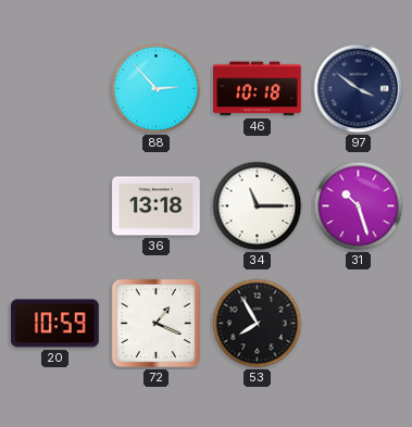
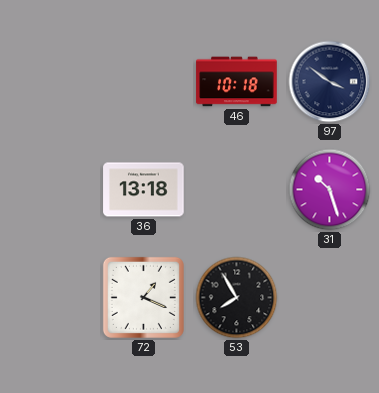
88: 2:53 -> none
34: 11:15 -> none
20: 10:59 -> none
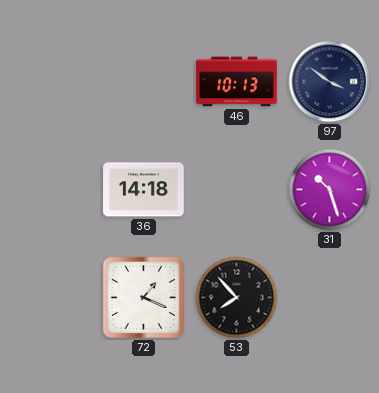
46: 10:18 -> 10:13
36: 13:18 -> 14:18
53: 7:55 -> 7:53
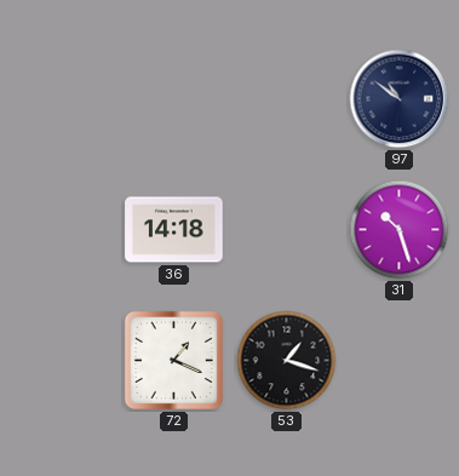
46: 10:13 -> none
97: 3:51 -> 10:51
53: 7:53 -> 1:18
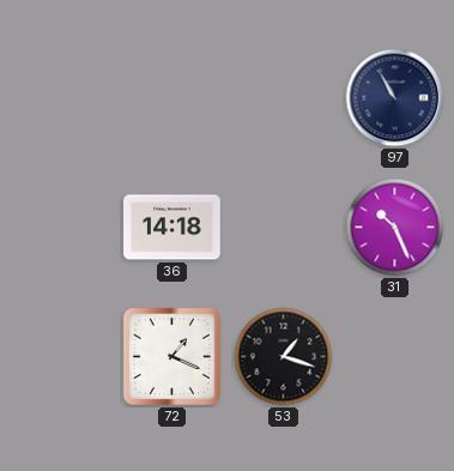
97: 10:51 -> 10:55
31: 10:27 -> 10:26
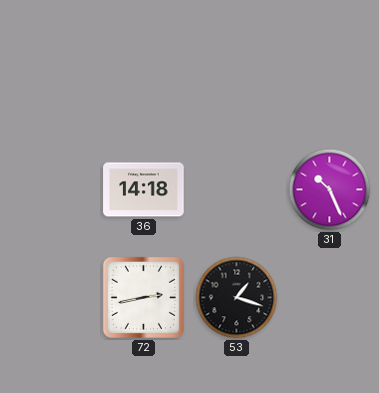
97: 10:55 -> none
72: 1:19 -> 2:43
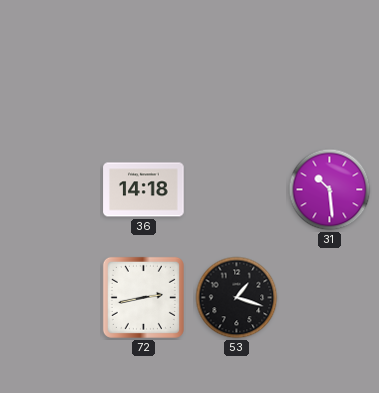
31: 10:26 -> 10:29
